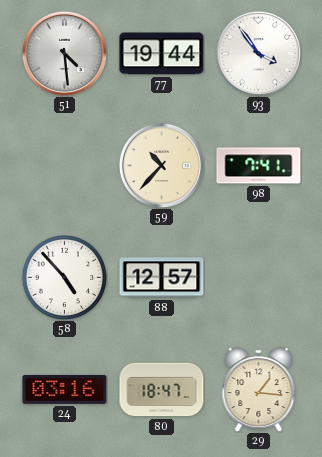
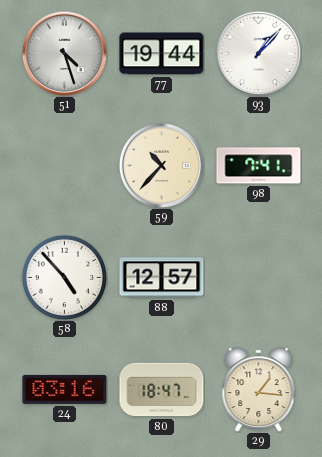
51: 4:29 -> 4:27
93: 3:54 -> 1:07
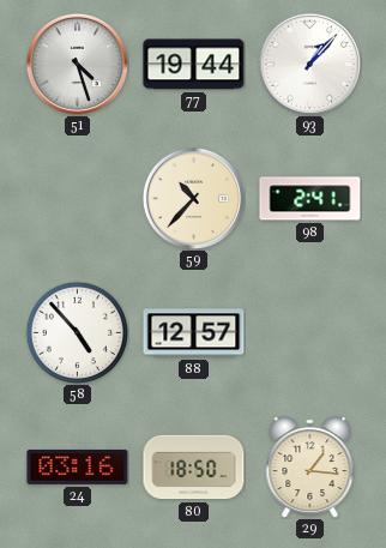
98: 7:41 -> 2:41
80: 18:47 -> 18:50
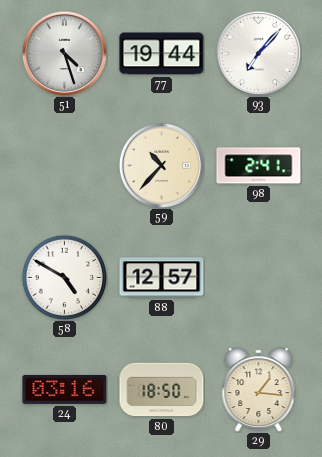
93: 1:07 -> 7:07
58: 4:53 -> 4:50
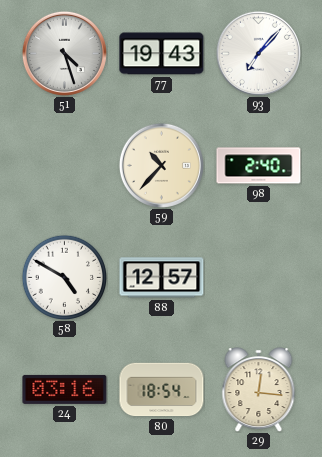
77: 19:44 -> 19:43
98: 2:41 -> 2:40
80: 18:50 -> 18:54
29: 1:16 -> 12:16
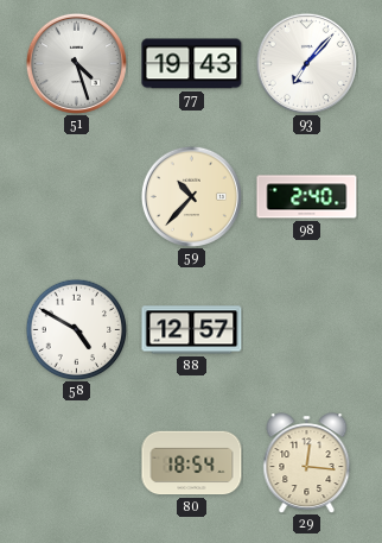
24: 03:16 -> none
